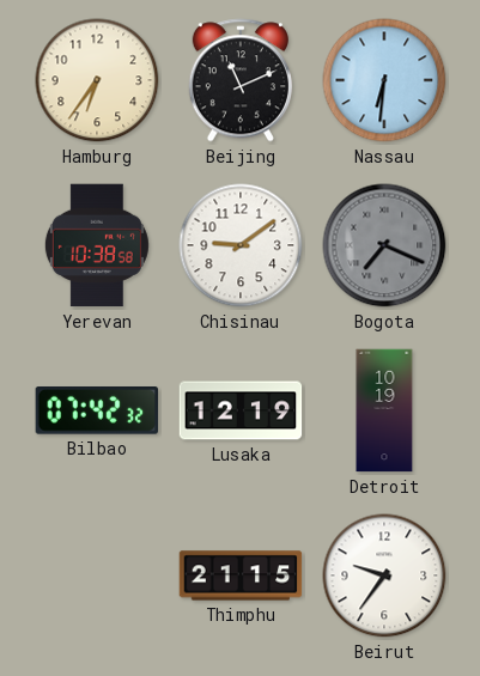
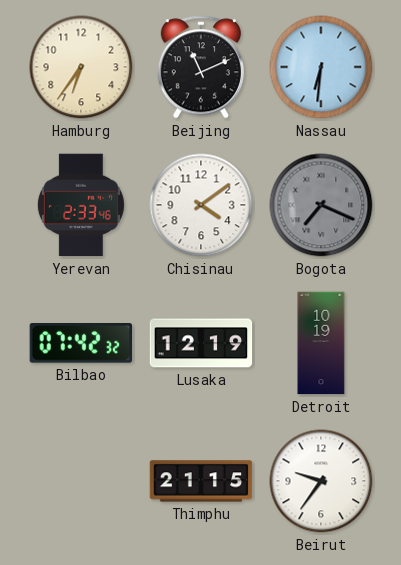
Yerevan: 10:38 -> 2:33
Chisinau: 9:09 -> 4:09
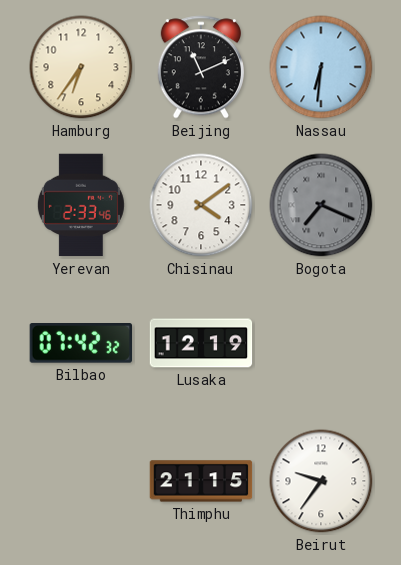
Detroit: 10:19 -> none
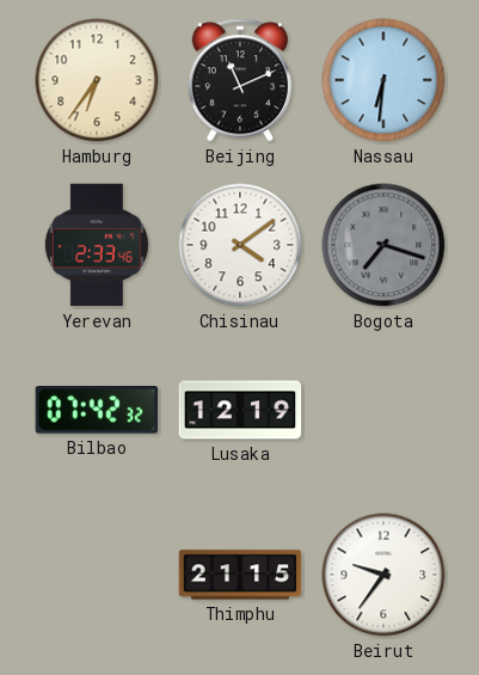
Bogota: 7:19 -> 7:18
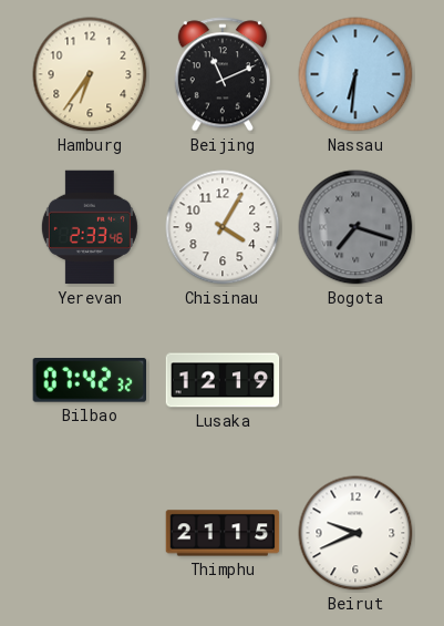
Chisinau: 4:09 -> 4:05
Beirut: 9:36 -> 9:41
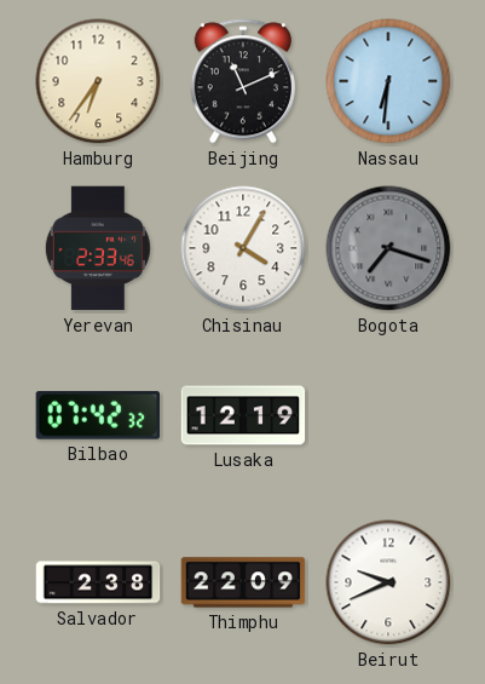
Salvador: none -> 2:38
Thimphu: 21:15 -> 22:09
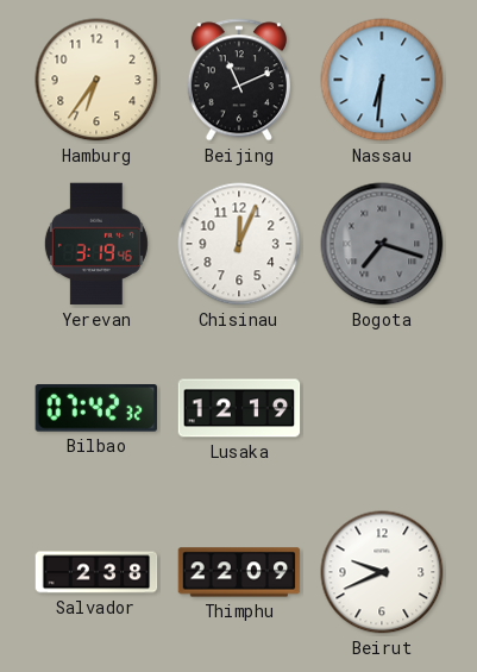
Yerevan: 2:33 -> 3:19
Chisinau: 4:05 -> 12:04
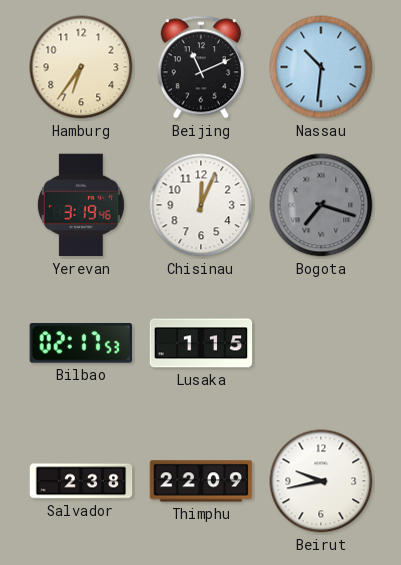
Nassau: 6:31 -> 10:31
Bilbao: 07:42 -> 02:17
Lusaka: 12:19 -> 1:15
Beirut: 9:41 -> 9:43
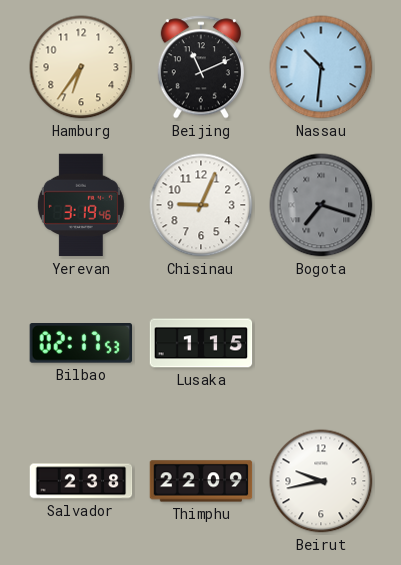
Chisinau: 12:04 -> 9:04
